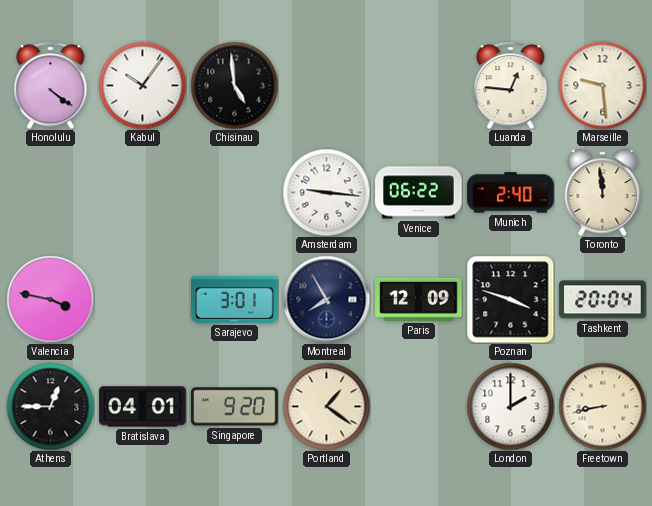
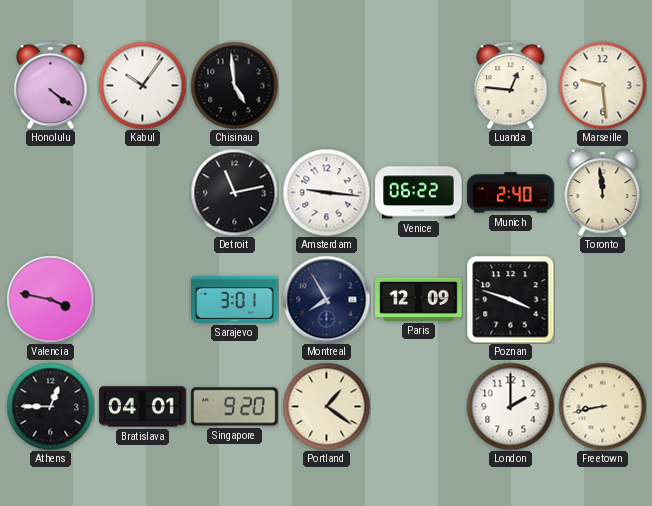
Detroit: none -> 11:13
Tashkent: 20:04 -> none
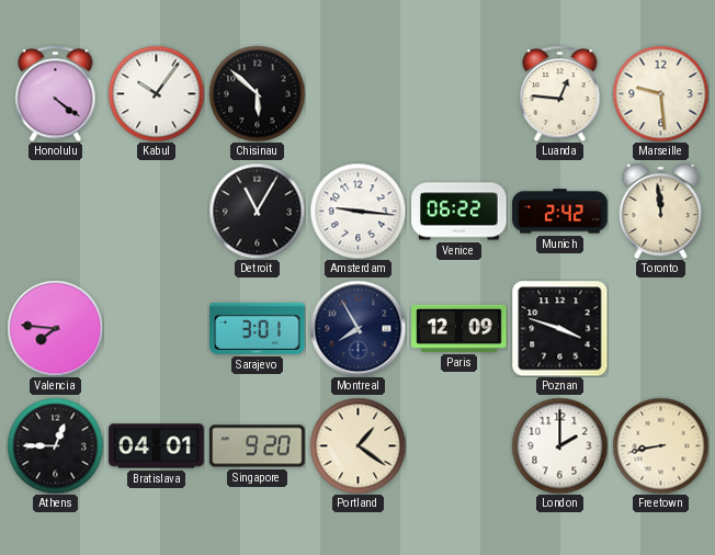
Chisinau: 4:59 -> 5:52
Detroit: 11:13 -> 11:05
Munich: 2:40 -> 2:42
Valencia: 3:47 -> 7:46
